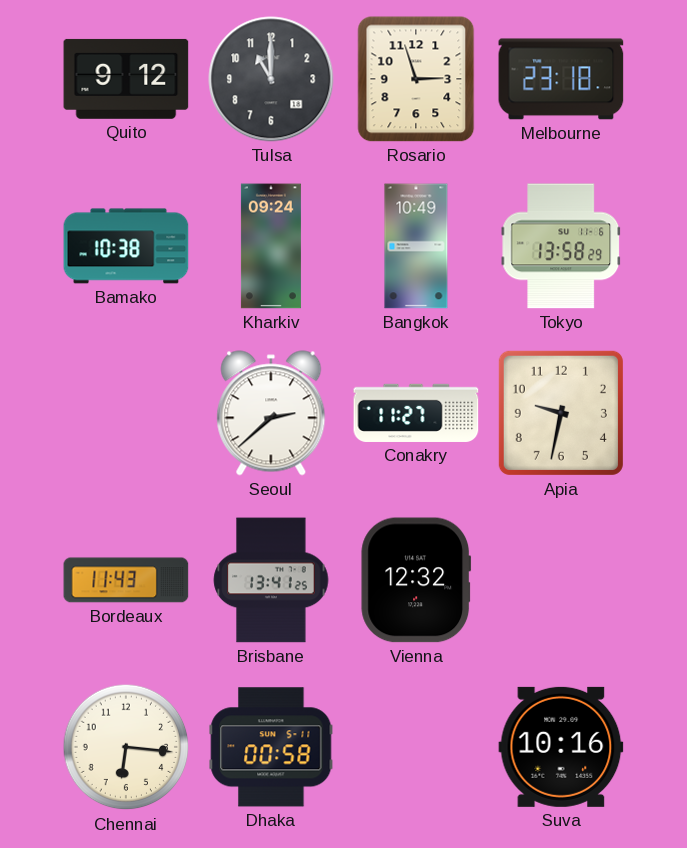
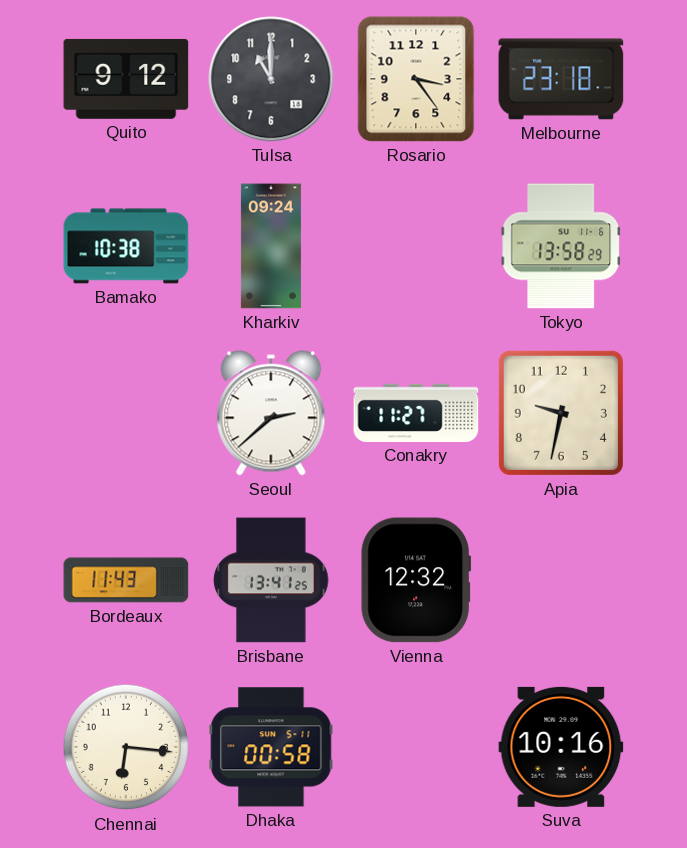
Rosario: 2:57 -> 3:24
Bangkok: 10:49 -> none
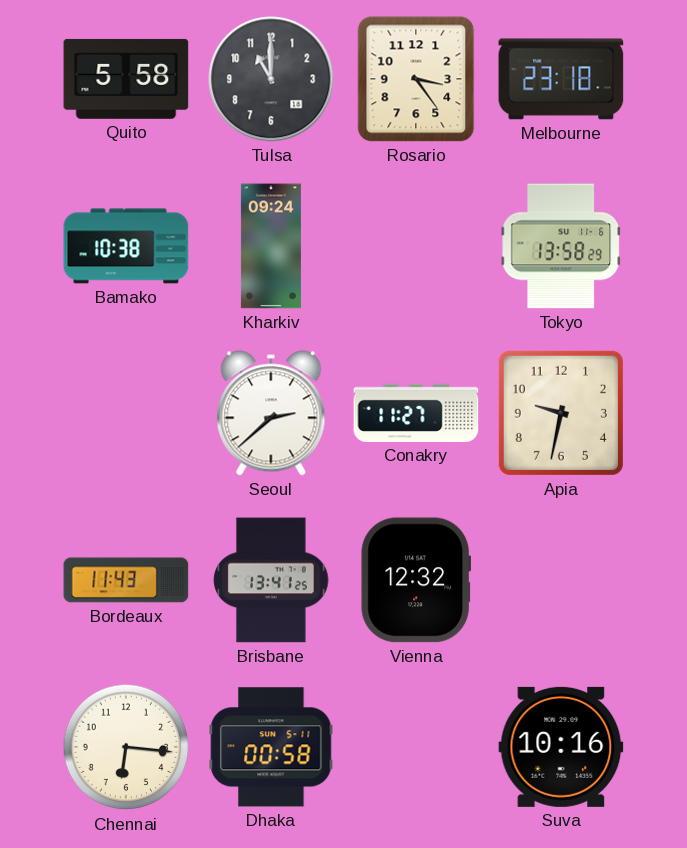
Quito: 9:12 -> 5:58
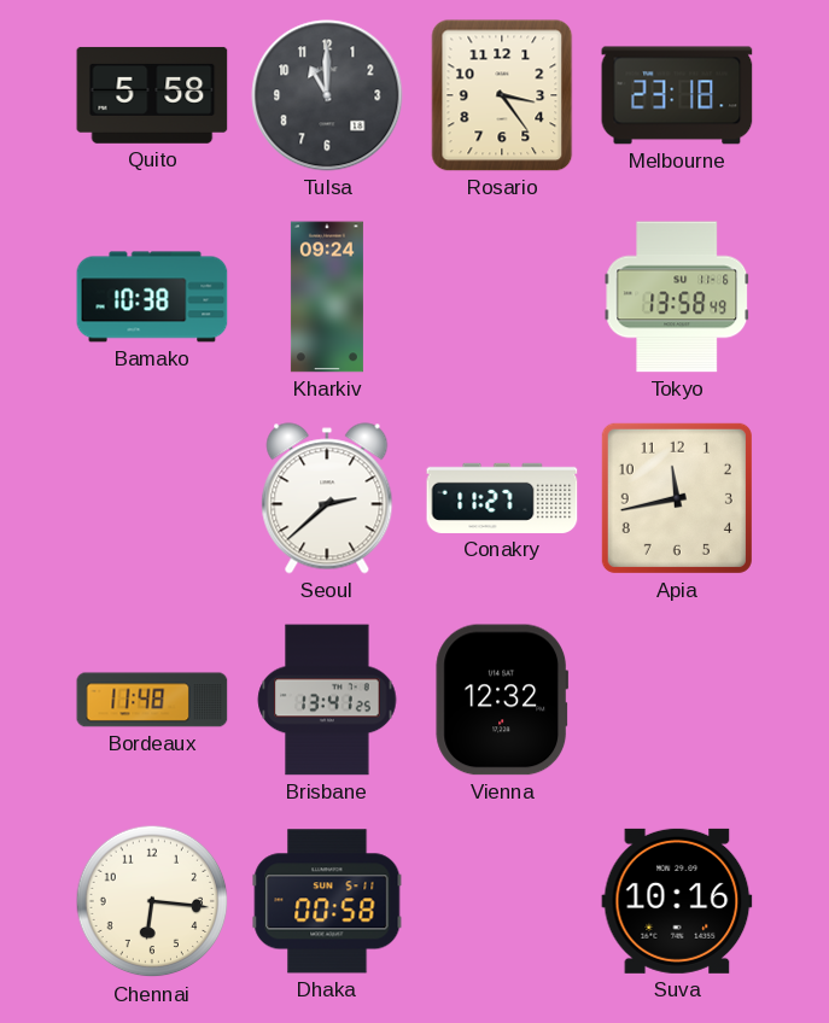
Tokyo: 13:58:29 -> 13:58:49
Apia: 9:32 -> 11:43
Bordeaux: 11:43 -> 11:48
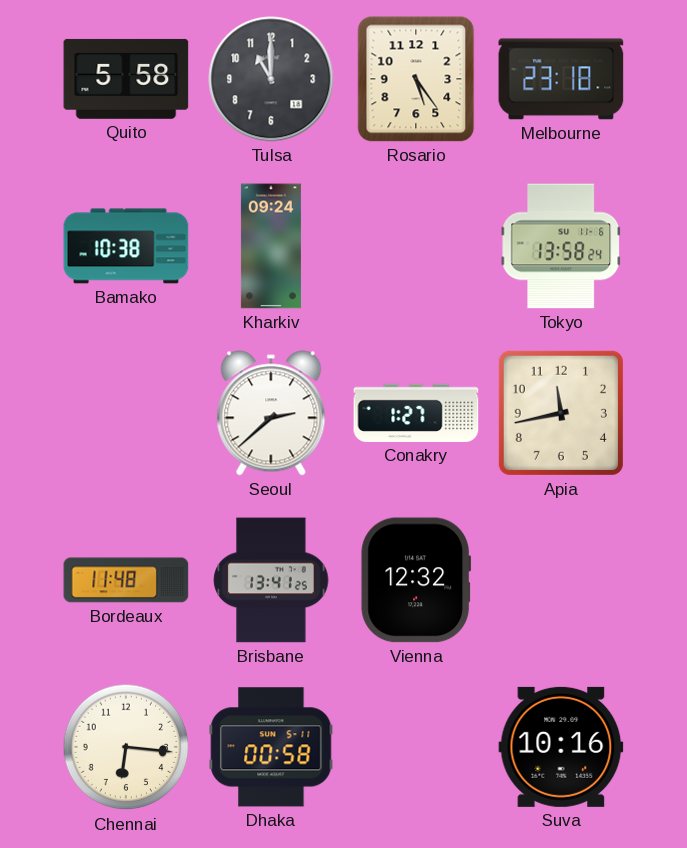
Rosario: 3:24 -> 5:24
Tokyo: 13:58:49 -> 13:58:24
Conakry: 11:27 -> 1:27
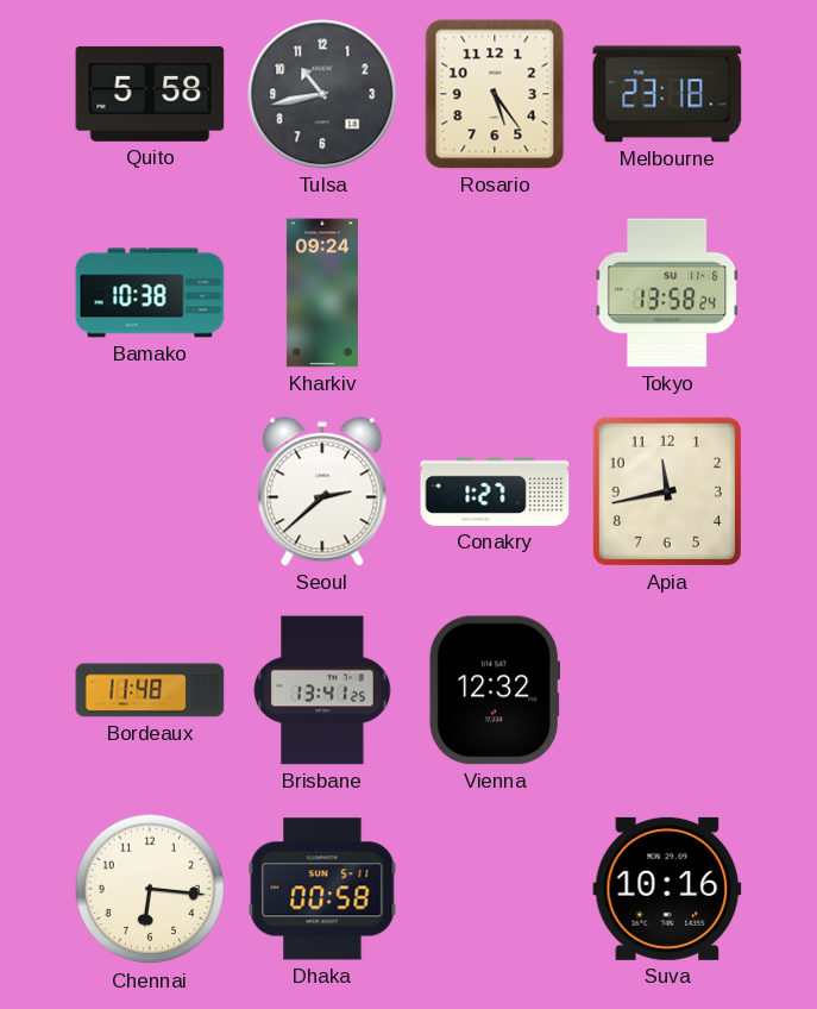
Tulsa: 11:00 -> 10:43
